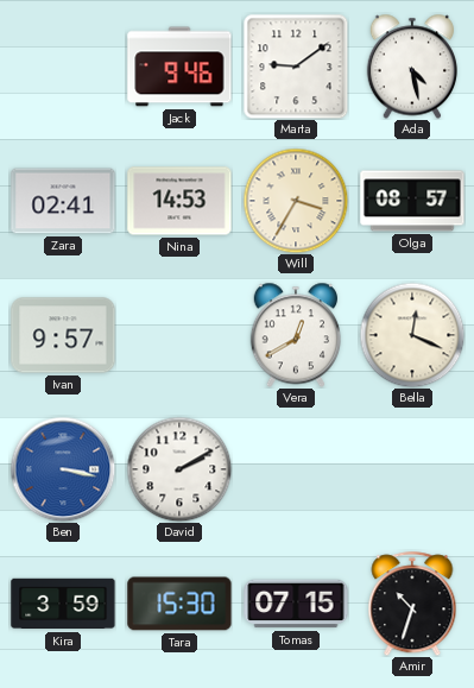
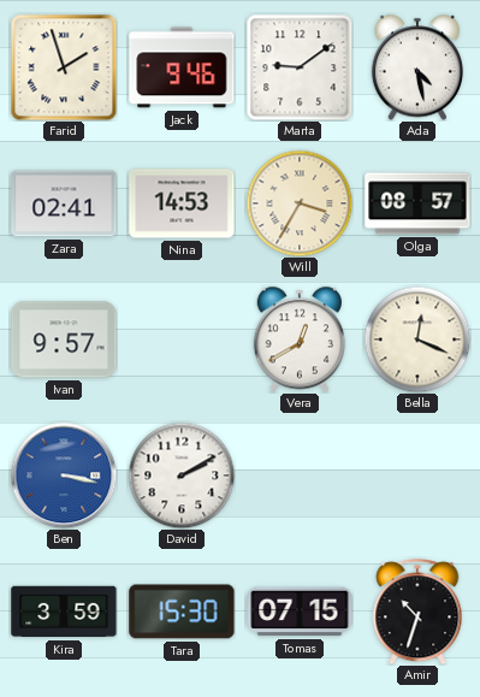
Farid: none -> 1:57
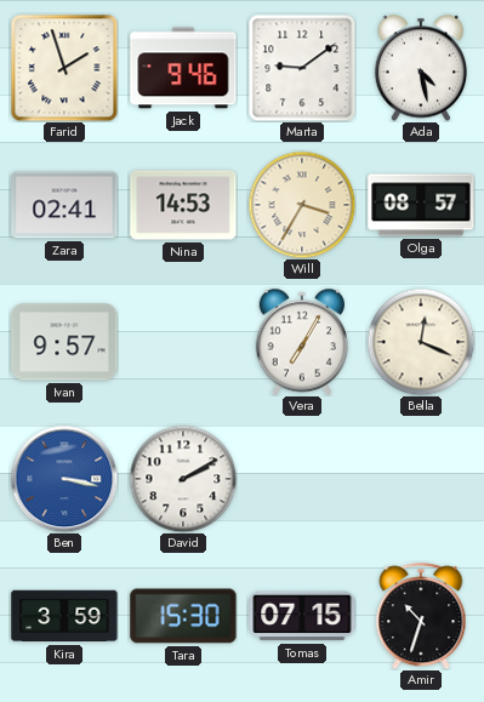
Vera: 12:40 -> 7:05
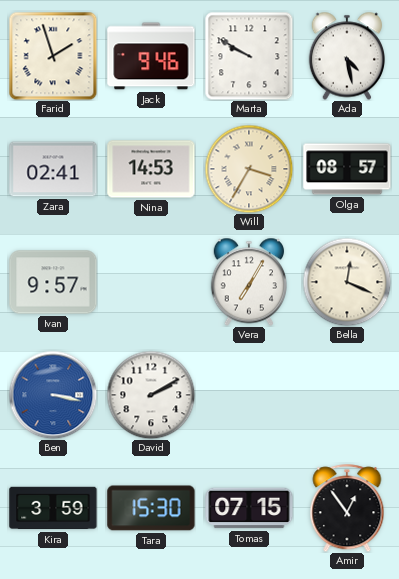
Marta: 9:09 -> 9:50
Amir: 10:33 -> 12:54
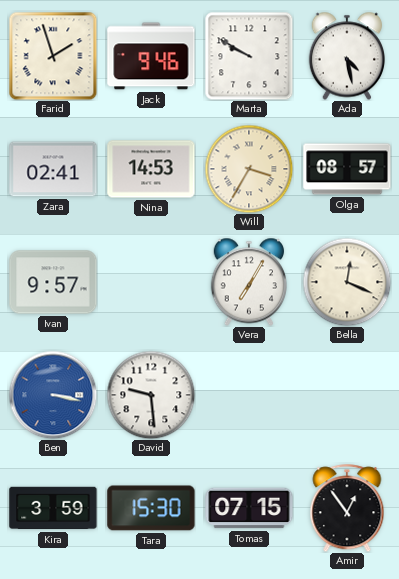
David: 2:10 -> 9:29
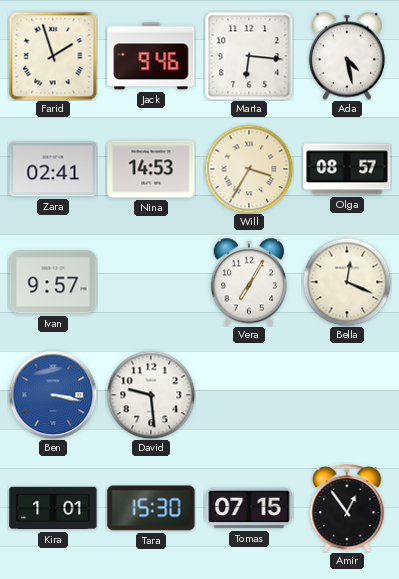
Marta: 9:50 -> 6:16
Kira: 3:59 -> 1:01
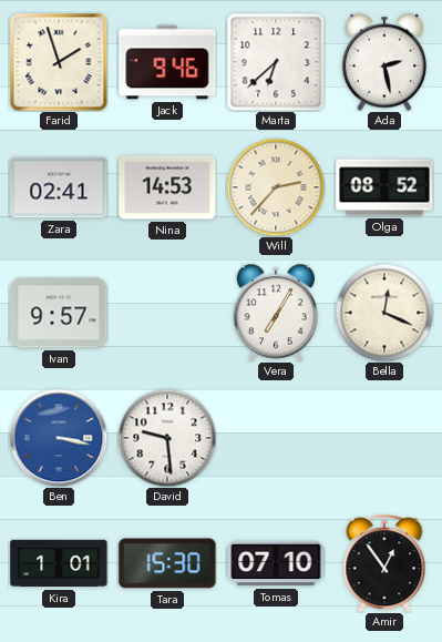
Marta: 6:16 -> 6:38
Ada: 4:28 -> 2:28
Will: 3:35 -> 2:37
Olga: 08:57 -> 08:52
Tomas: 07:15 -> 07:10
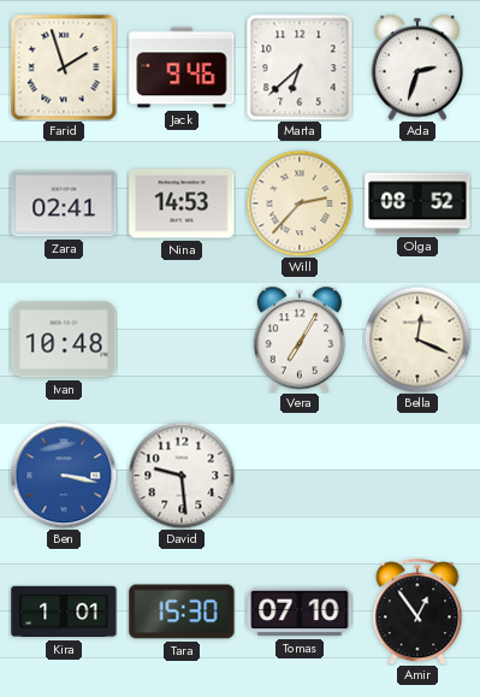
Ada: 2:28 -> 2:33
Ivan: 9:57 -> 10:48
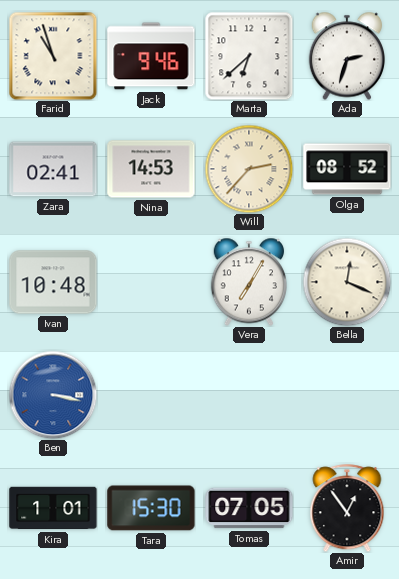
Farid: 1:57 -> 10:57
David: 9:29 -> none
Tomas: 07:10 -> 07:05
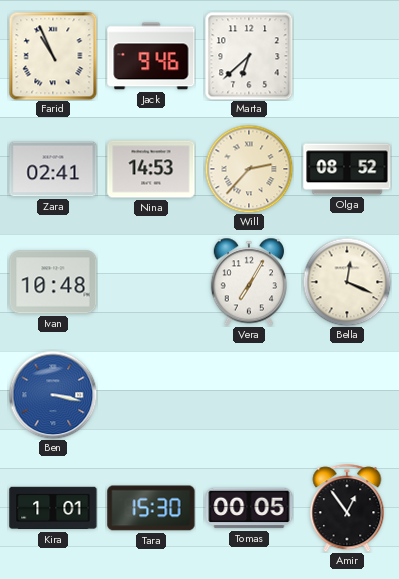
Farid: 10:57 -> 10:56
Ada: 2:33 -> none
Tomas: 07:05 -> 00:05
